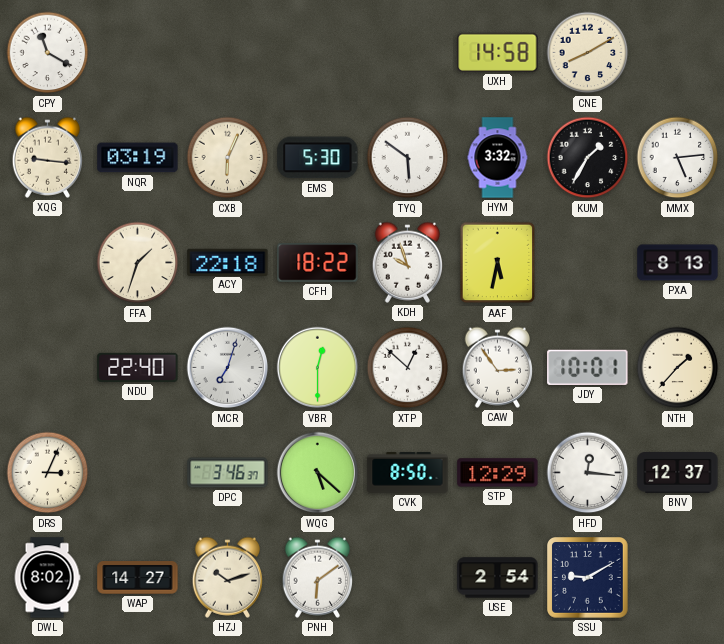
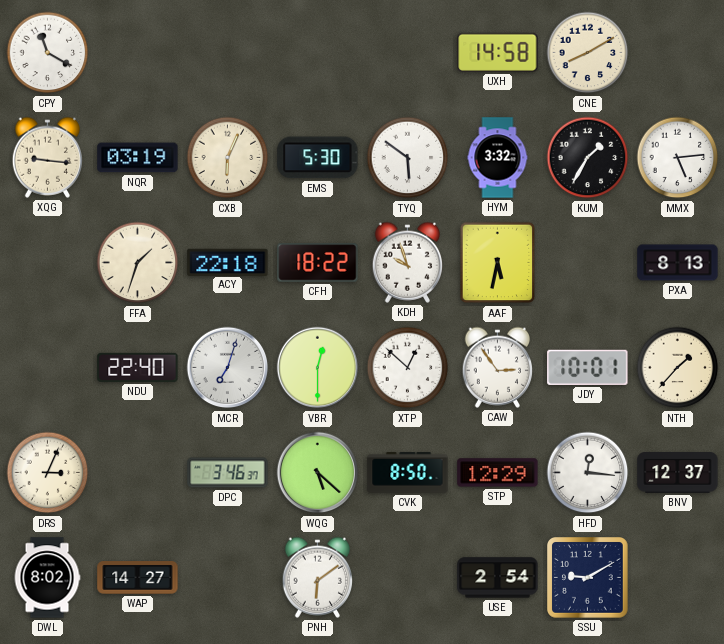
HZJ: 10:12 -> none
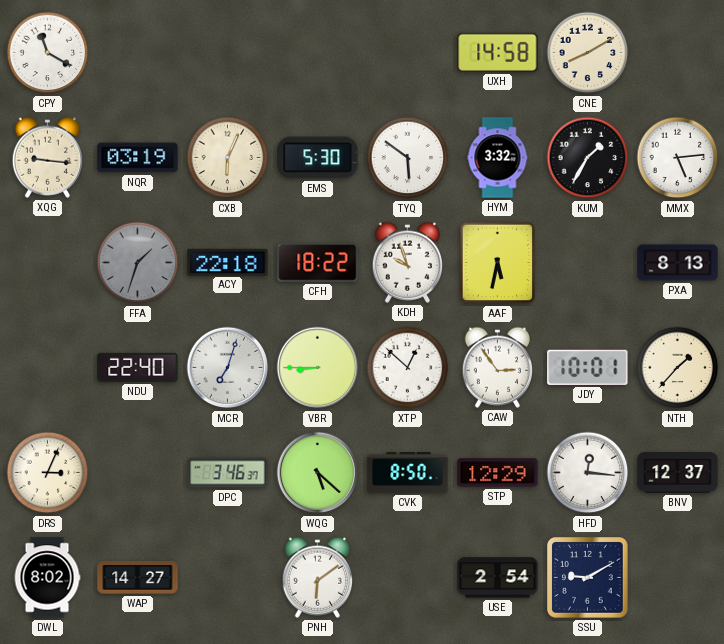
FFA dial: cream -> grey
VBR: 12:30 -> 8:45
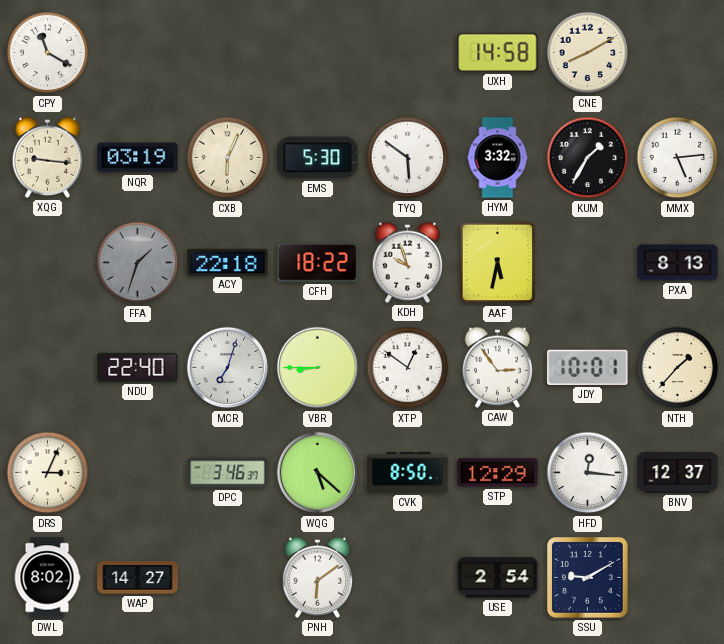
XTP: 12:52 -> 12:51
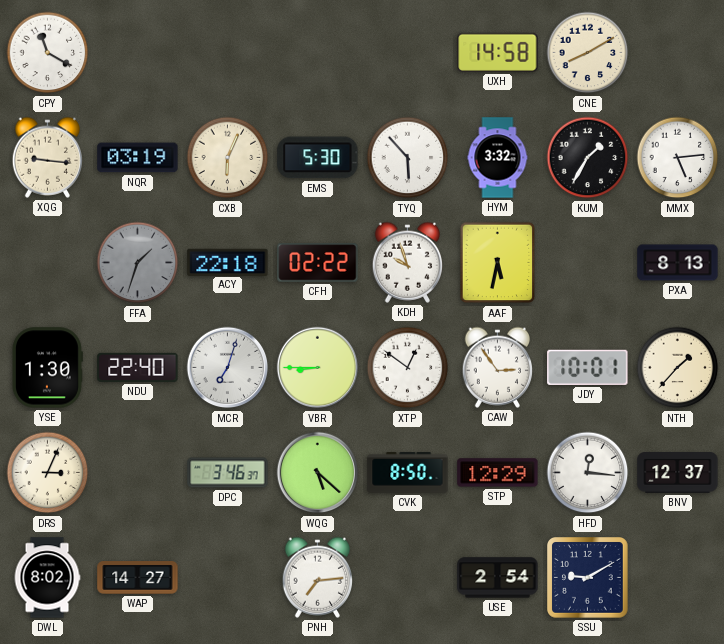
TYQ: 5:51 -> 5:53
CFH: 18:22 -> 02:22
YSE: none -> 1:30
PNH: 6:09 -> 7:14
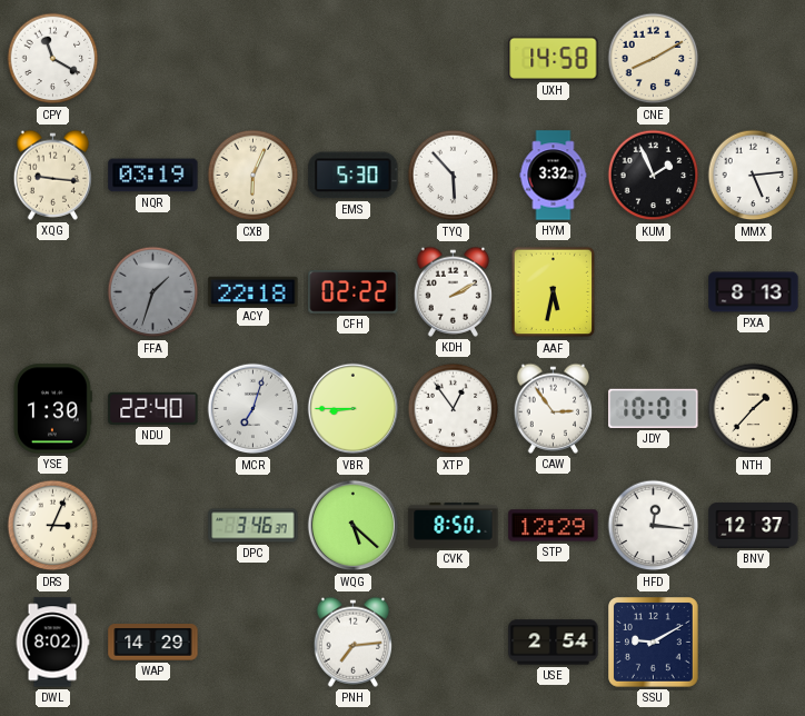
KUM: 1:35 -> 1:56
KDH: 9:57 -> 2:10
XTP: 12:51 -> 12:54
WAP: 14:27 -> 14:29
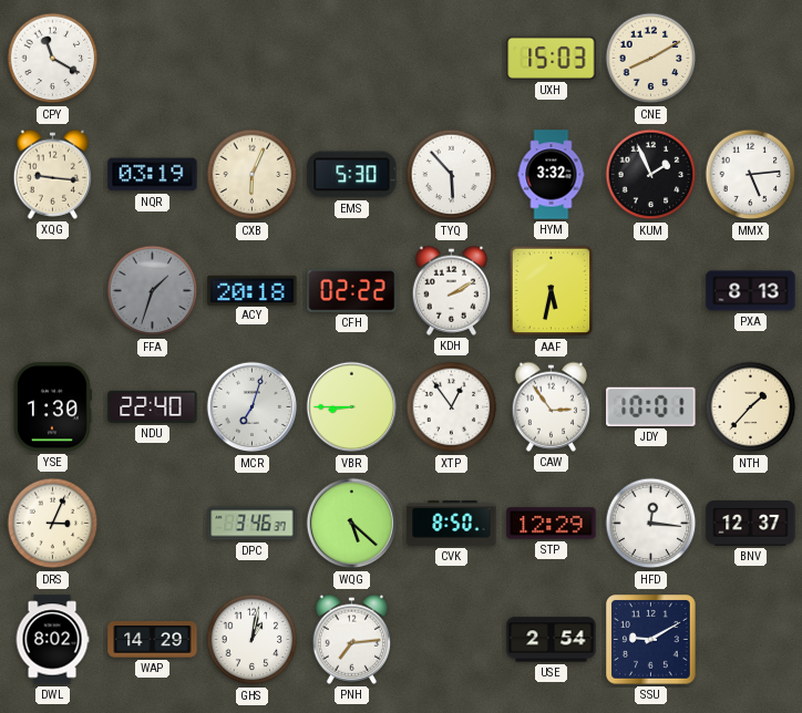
UXH: 14:58 -> 15:03
ACY: 22:18 -> 20:18
GHS: none -> 1:02
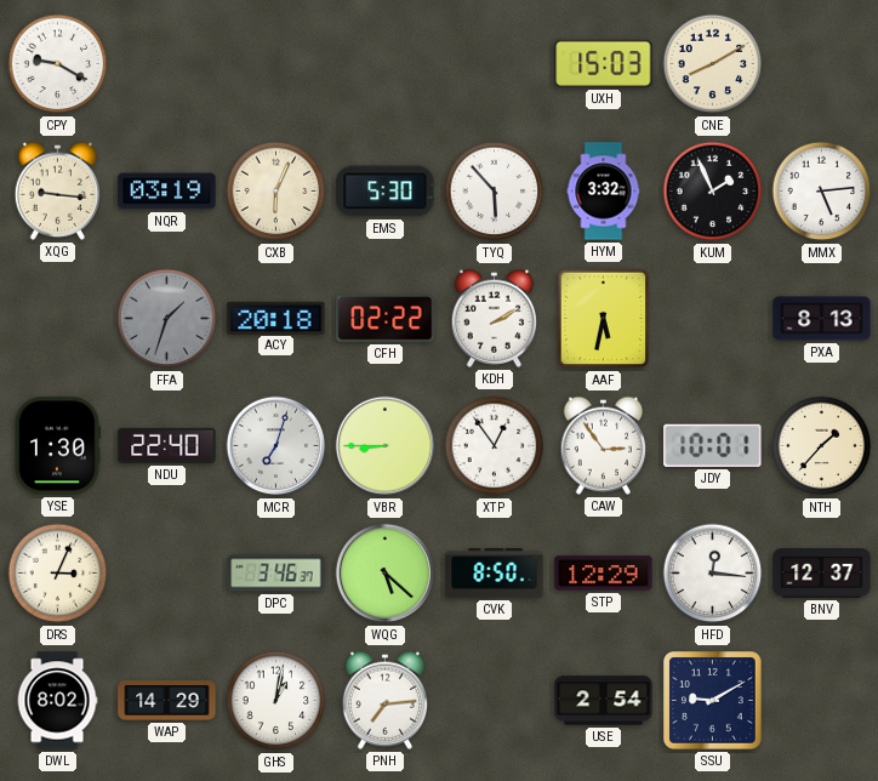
CPY: 11:20 -> 9:20
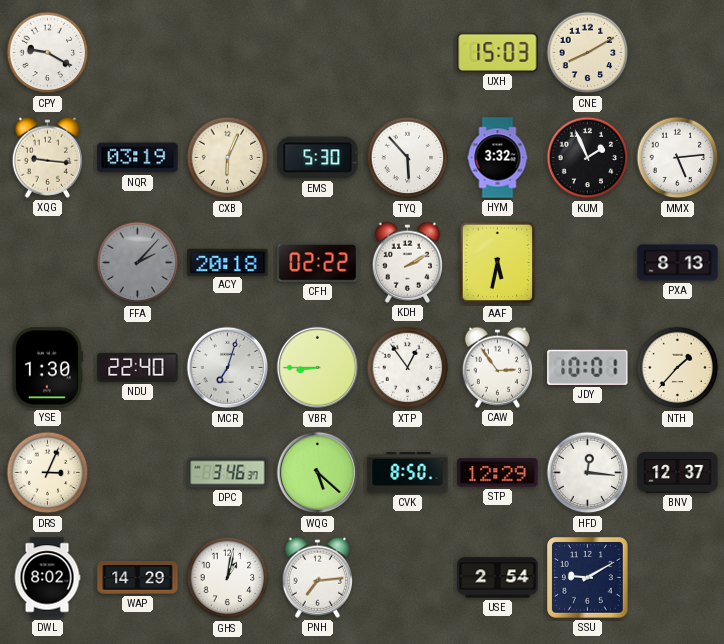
FFA: 1:33 -> 2:07
